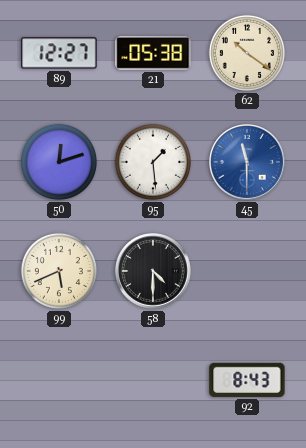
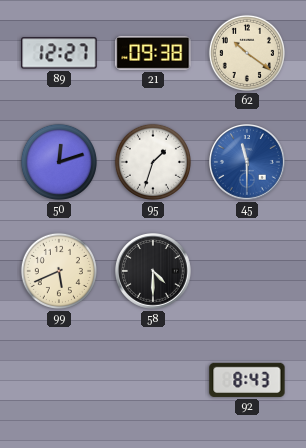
21: 05:38 -> 09:38
95: 1:29 -> 1:33
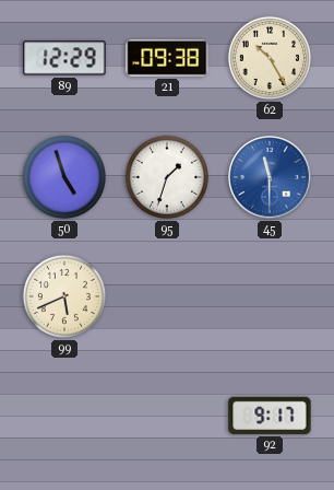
89: 12:27 -> 12:29
62: 10:21 -> 10:25
50: 12:12 -> 4:57
58: 4:30 -> none
92: 8:43 -> 9:17
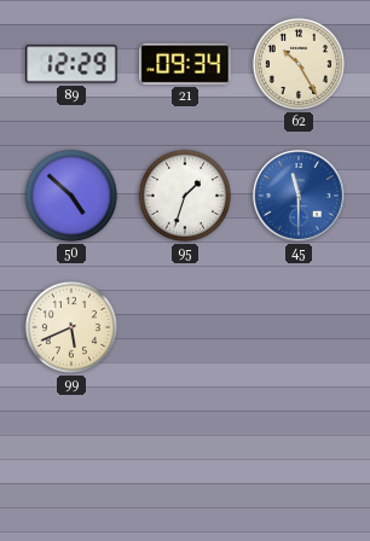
21: 09:38 -> 09:34
50: 4:57 -> 4:52
92: 9:17 -> none
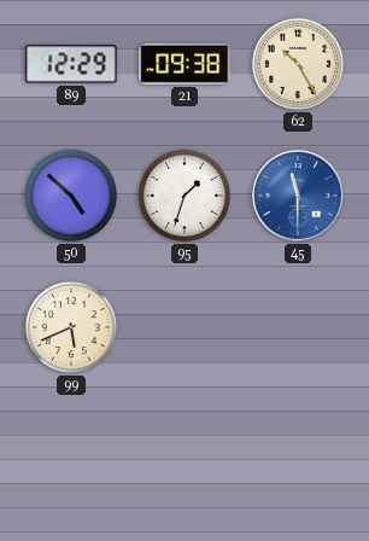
21: 09:34 -> 09:38
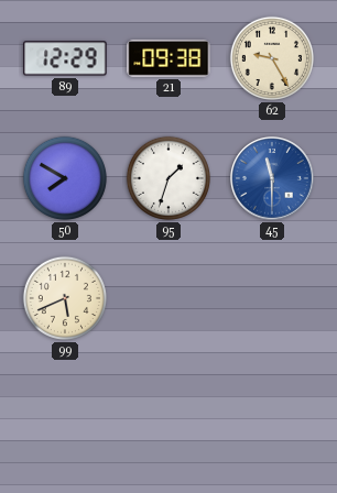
62: 10:25 -> 9:25
50: 4:52 -> 7:50
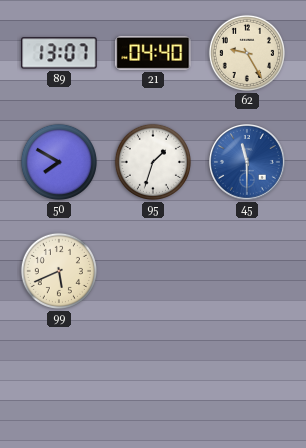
89: 12:29 -> 13:07
21: 09:38 -> 04:40
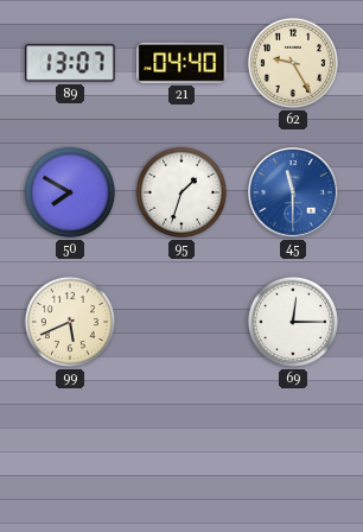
69: none -> 12:15
